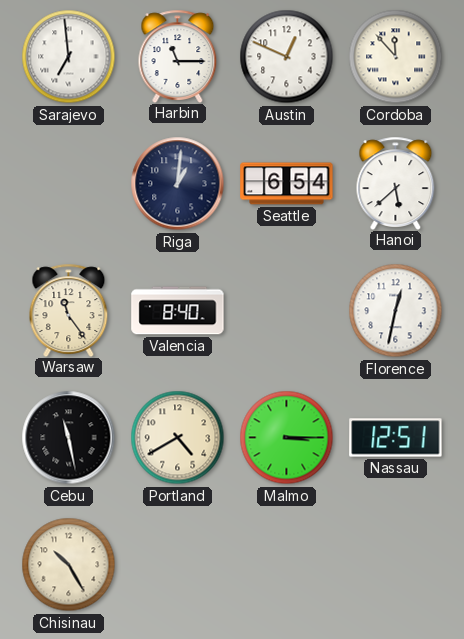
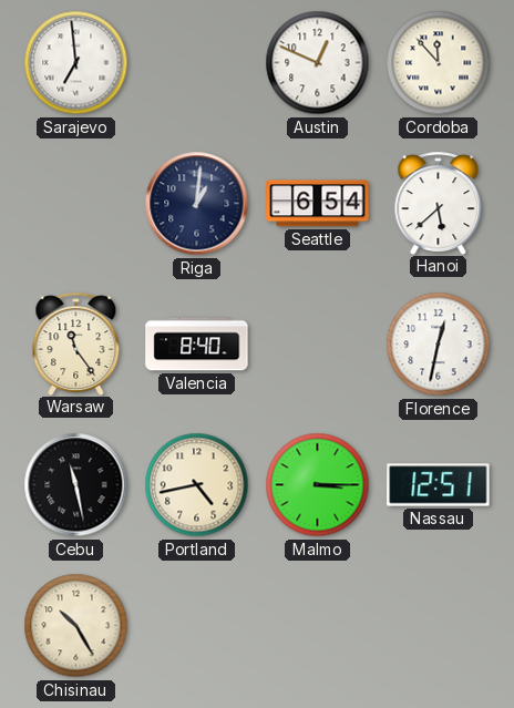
Harbin: 11:15 -> none
Portland: 4:40 -> 4:43
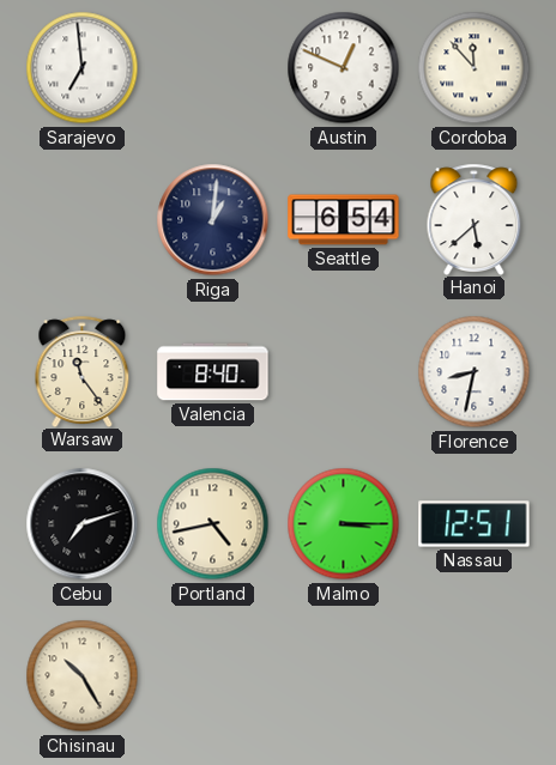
Florence: 12:32 -> 8:32
Cebu: 11:28 -> 7:12
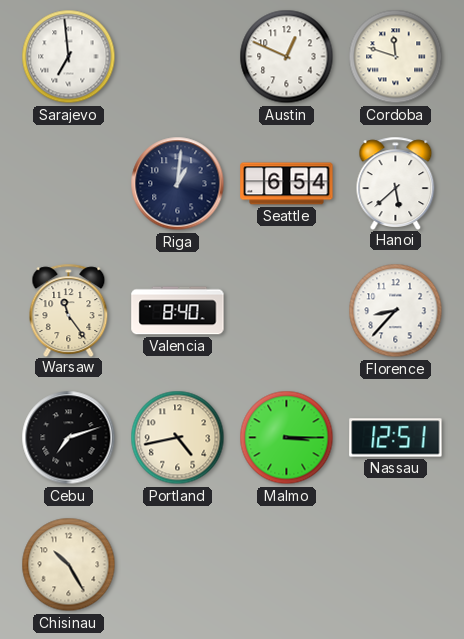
Cordoba: 11:53 -> 11:48
Florence: 8:32 -> 8:37
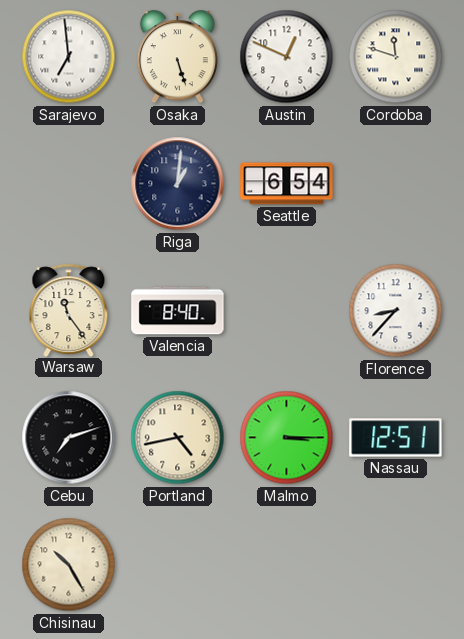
Osaka: none -> 5:27
Hanoi: 5:38 -> none
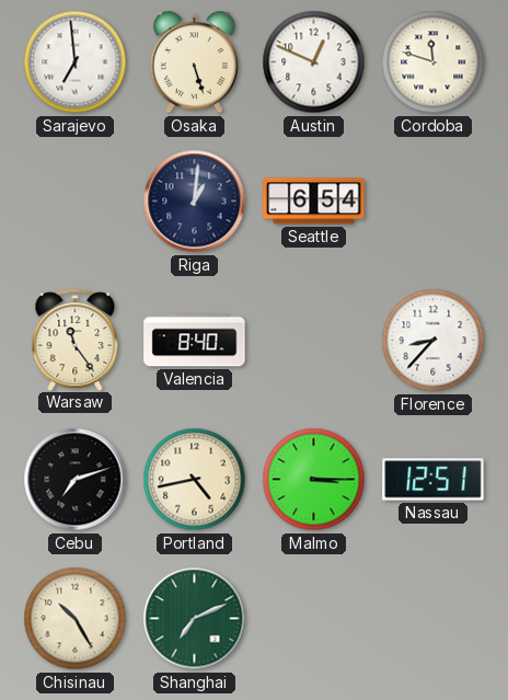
Shanghai: none -> 7:11
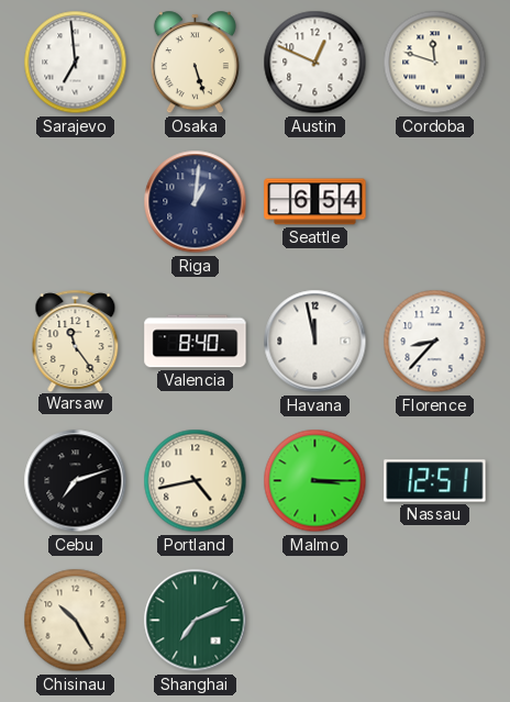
Havana: none -> 11:58
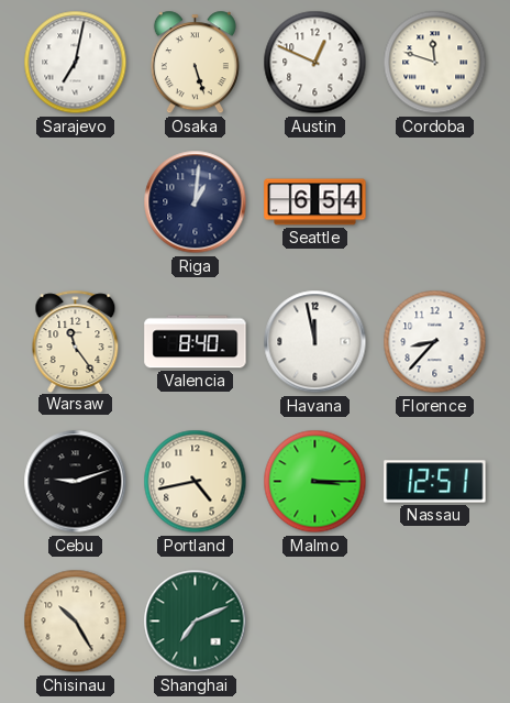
Sarajevo: 6:59 -> 7:02
Cebu: 7:12 -> 9:12
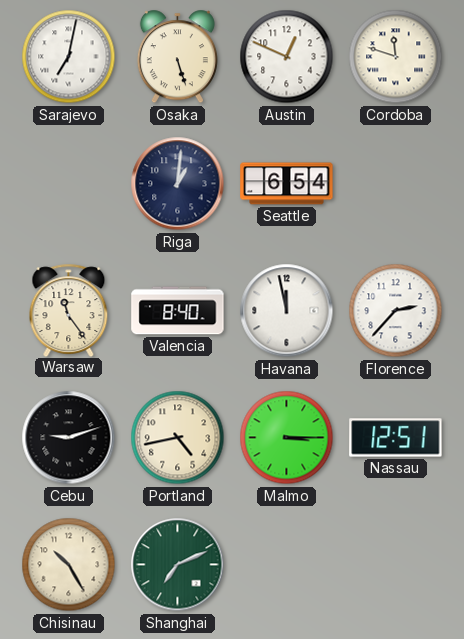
Florence: 8:37 -> 2:37
